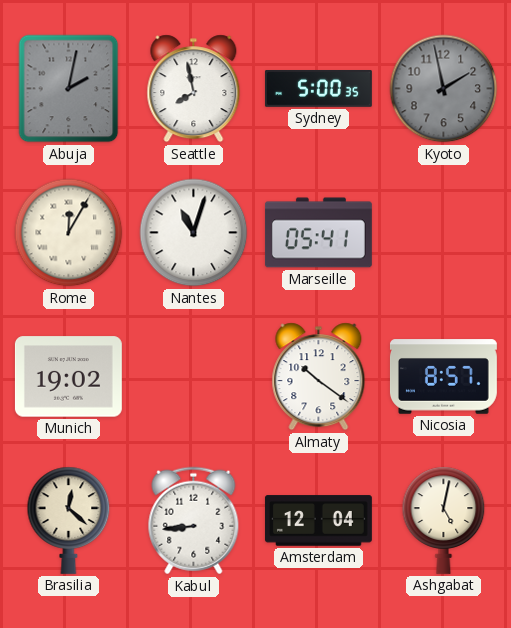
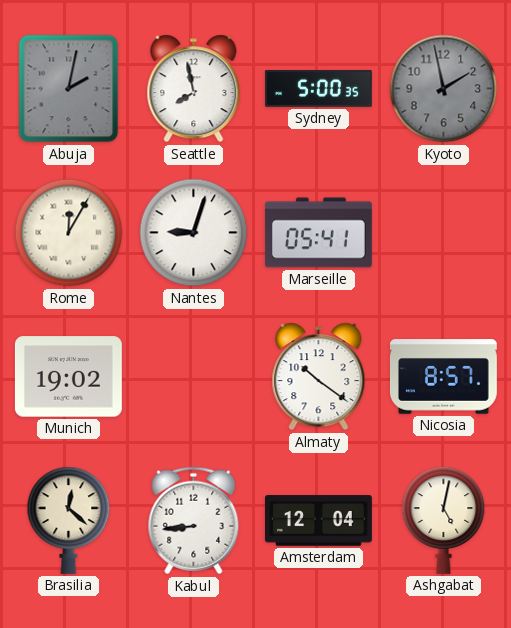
Nantes: 11:03 -> 9:03
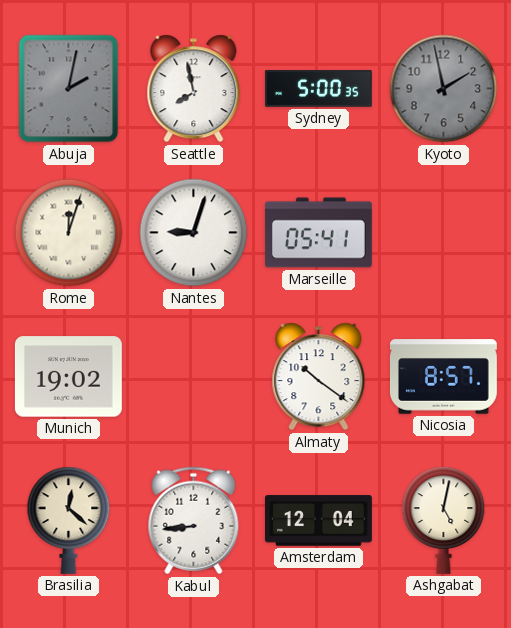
Rome: 12:05 -> 12:03
